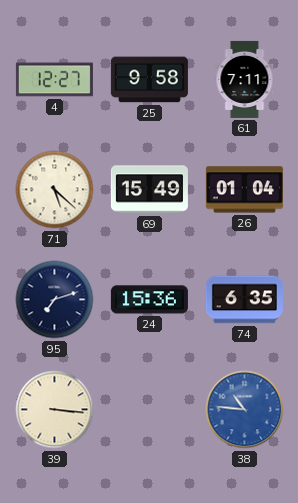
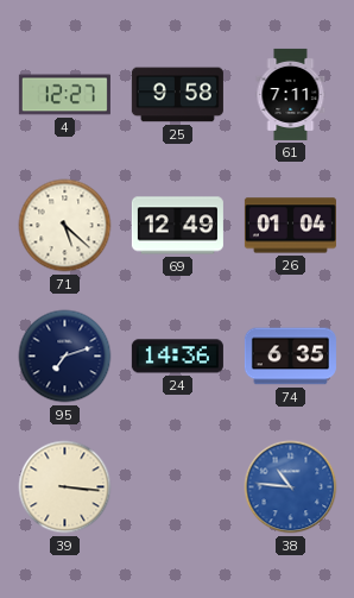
69: 15:49 -> 12:49
24: 15:36 -> 14:36
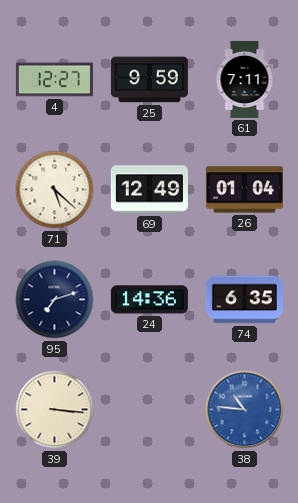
25: 9:58 -> 9:59
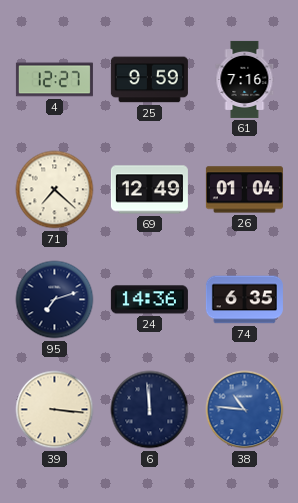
61: 7:11 -> 7:16
71: 5:22 -> 7:22
6: none -> 11:59
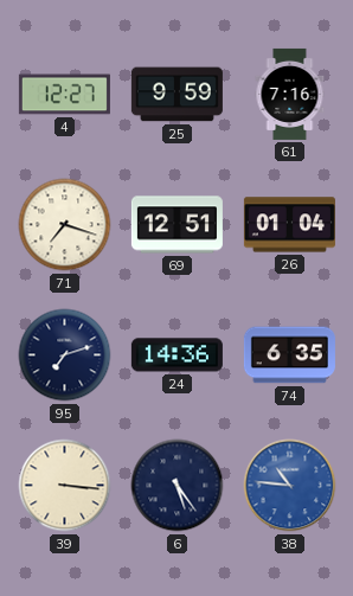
71: 7:22 -> 7:18
69: 12:49 -> 12:51
6: 11:59 -> 5:24
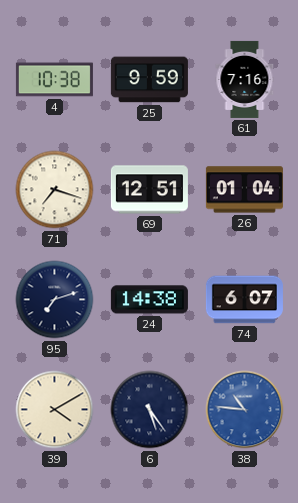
4: 12:27 -> 10:38
24: 14:36 -> 14:38
74: 6:35 -> 6:07
39: 3:16 -> 4:10
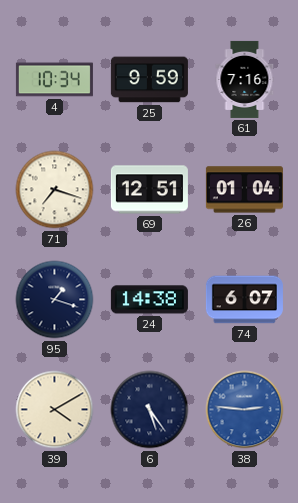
4: 10:38 -> 10:34
95: 7:12 -> 1:18
38: 10:46 -> 2:46
